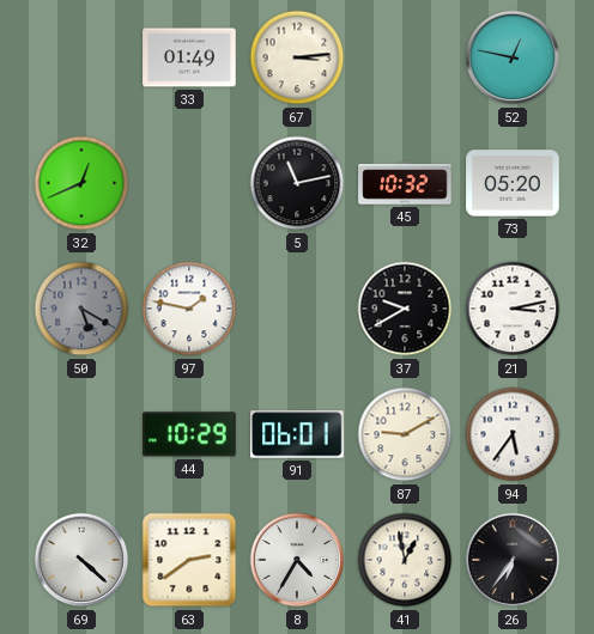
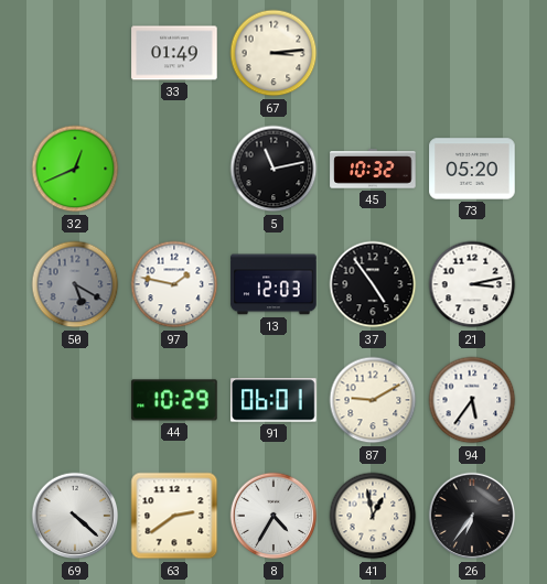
52: 12:47 -> none
13: none -> 12:03
37: 9:40 -> 4:54
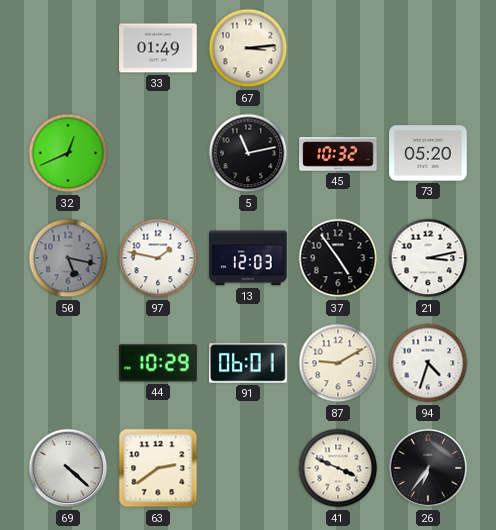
50: 5:20 -> 5:17
94: 5:36 -> 4:33
8: 4:35 -> none
41: 12:58 -> 3:49
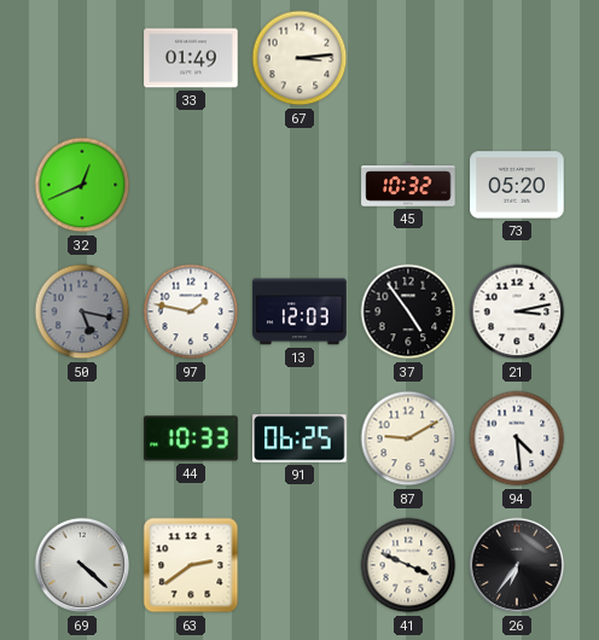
5: 11:13 -> none
44: 10:29 -> 10:33
91: 06:01 -> 06:25
94: 4:33 -> 4:29
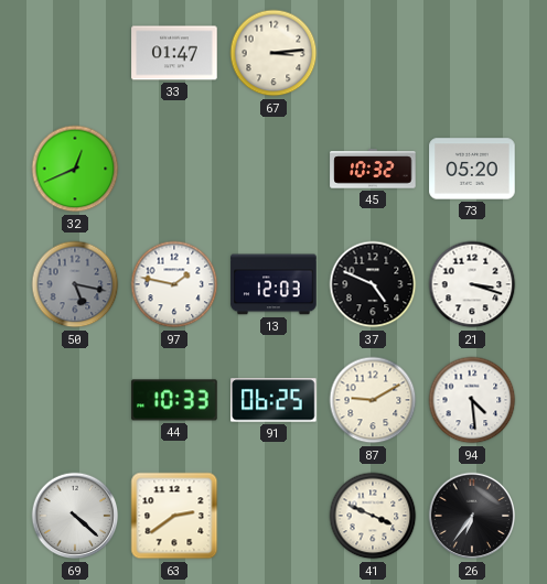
33: 01:49 -> 01:47
37: 4:54 -> 4:49
21: 3:13 -> 3:18
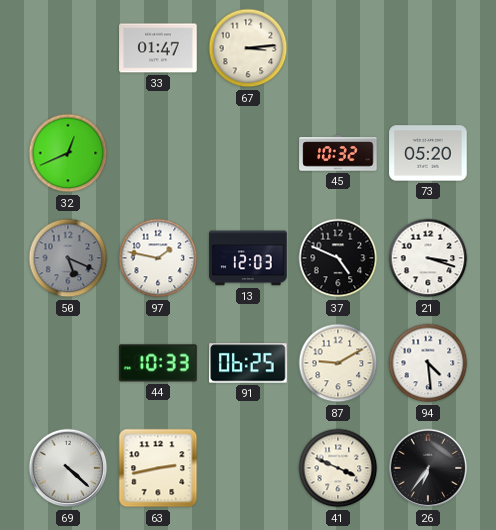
50: 5:17 -> 5:19
63: 2:39 -> 2:43
